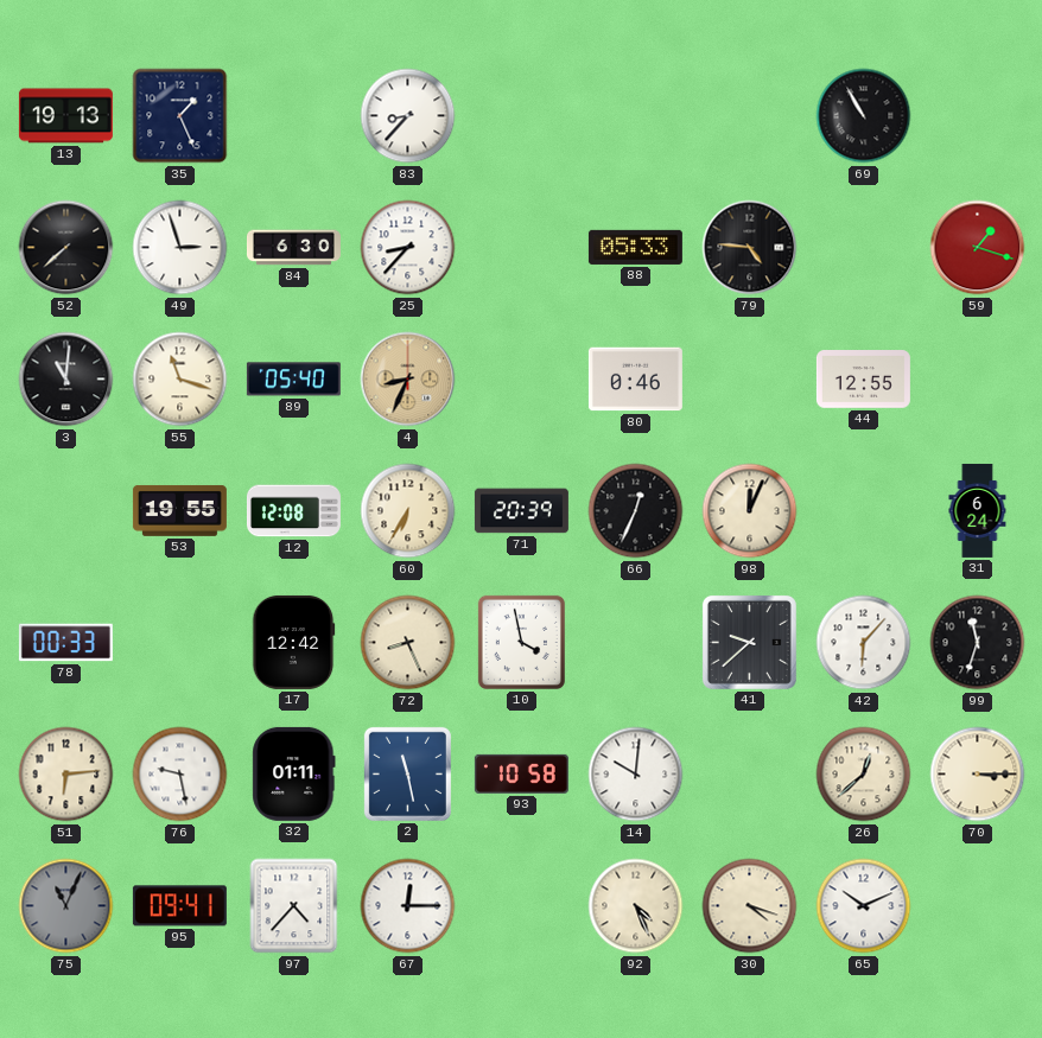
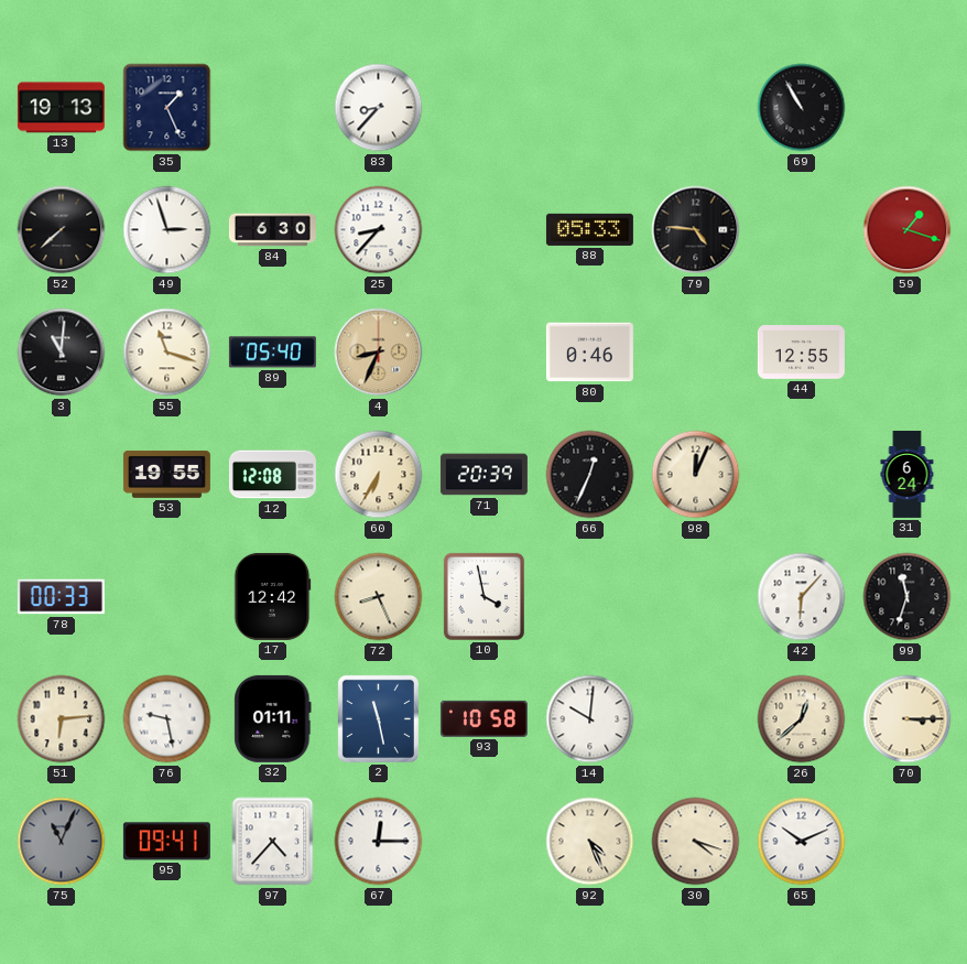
41: 9:38 -> none
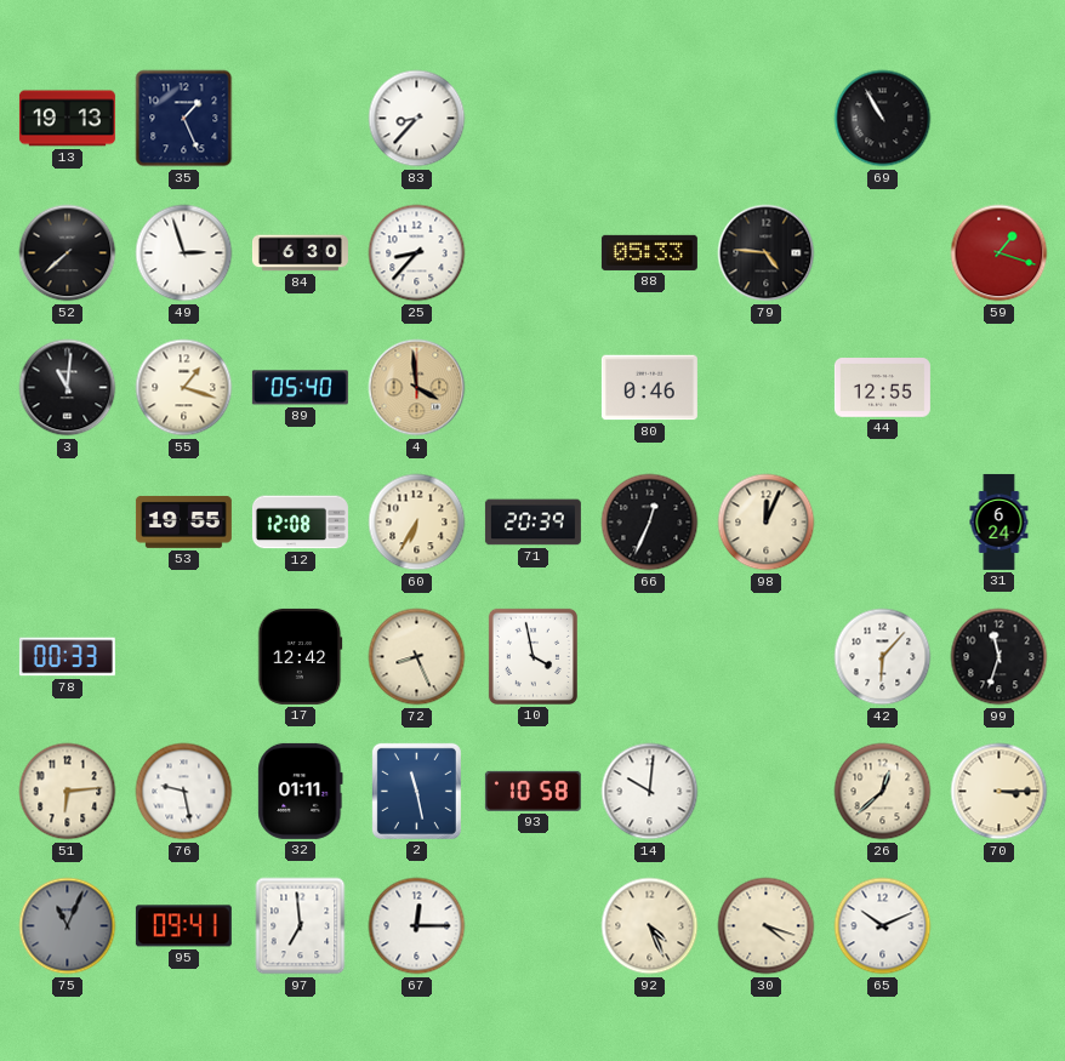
55: 11:18 -> 1:18
4: 8:34 -> 3:59
97: 4:37 -> 6:59
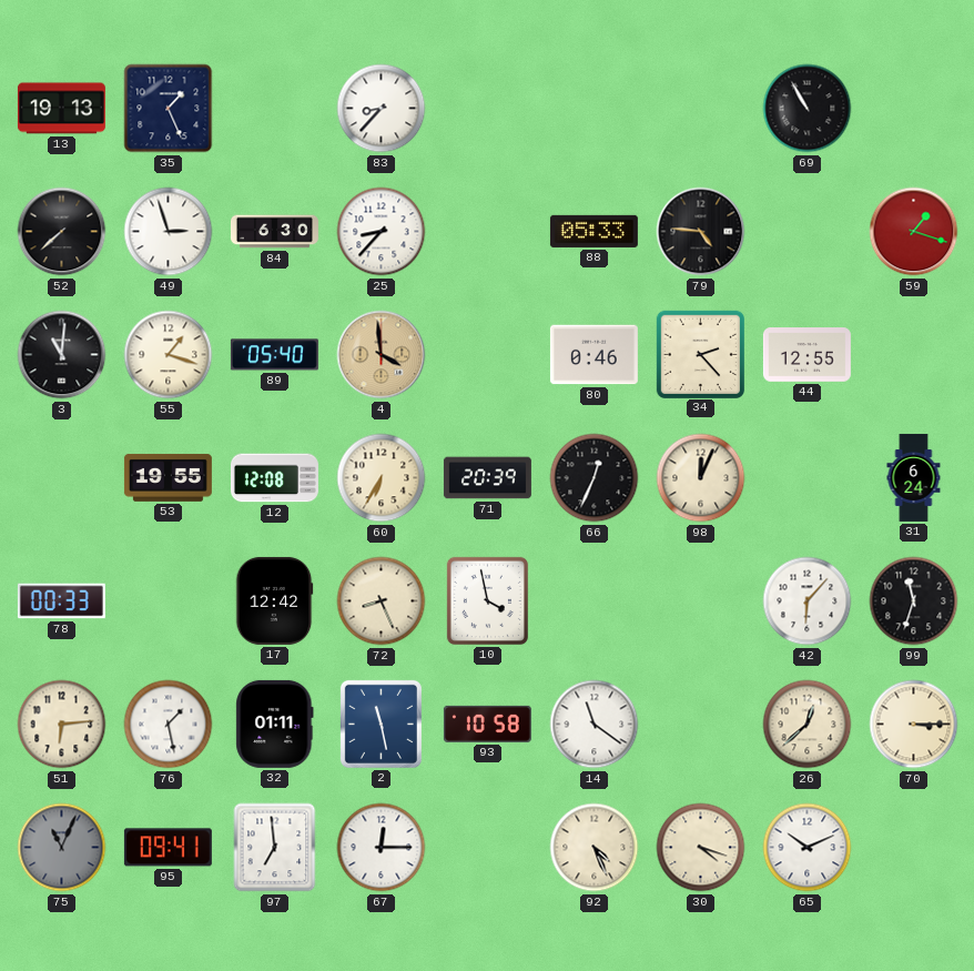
34: none -> 2:23
76: 9:28 -> 1:28
14: 10:01 -> 11:21
